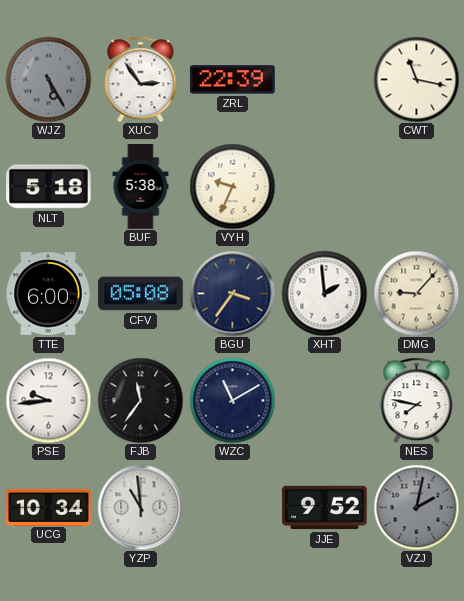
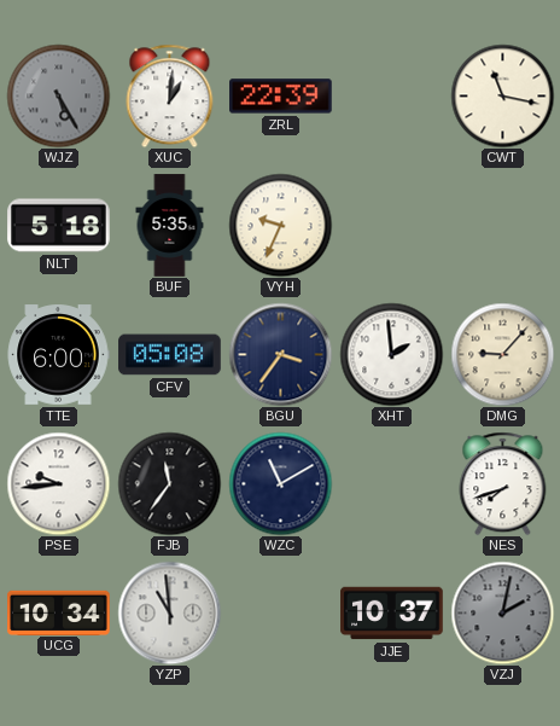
XUC: 2:54 -> 1:01
BUF: 5:38 -> 5:35
NES: 7:47 -> 7:42
JJE: 9:52 -> 10:37
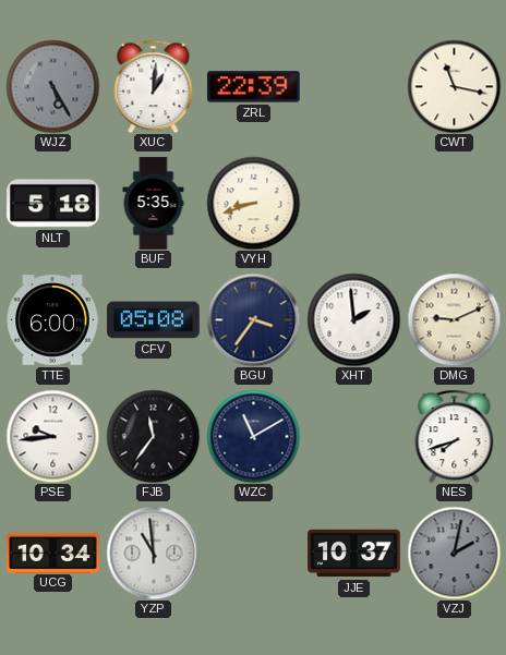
VYH: 9:34 -> 8:42
DMG: 9:07 -> 9:11
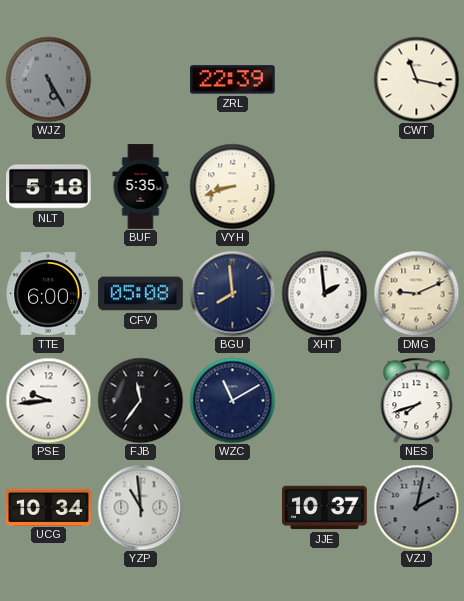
XUC: 1:01 -> none
BGU: 3:36 -> 7:59
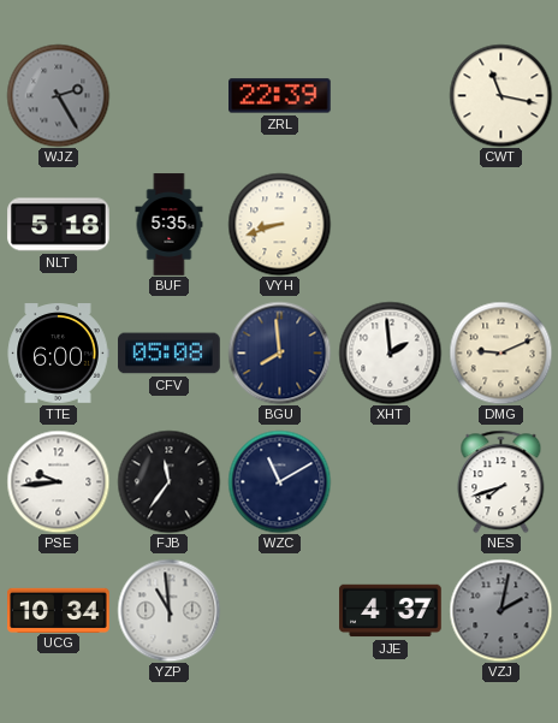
WJZ: 5:25 -> 2:25
JJE: 10:37 -> 4:37
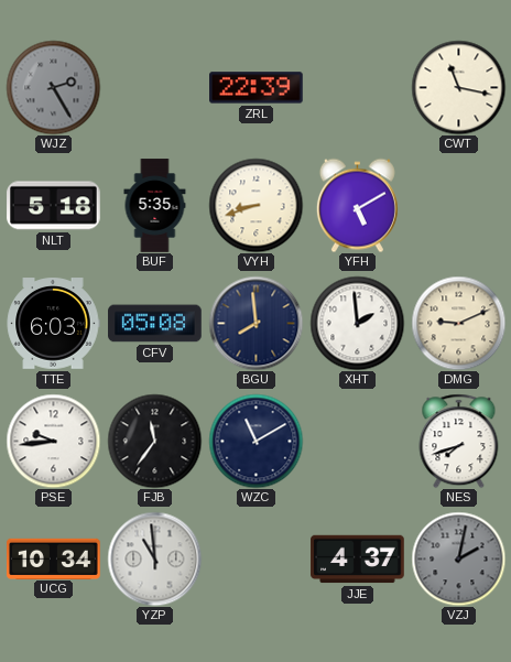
YFH: none -> 5:10
TTE: 6:00 -> 6:03
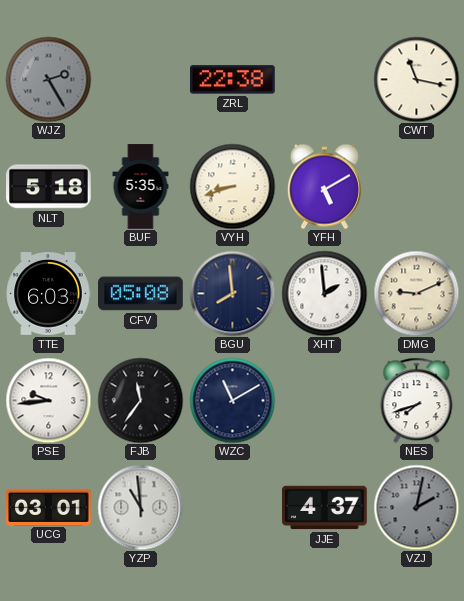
ZRL: 22:39 -> 22:38
UCG: 10:34 -> 03:01
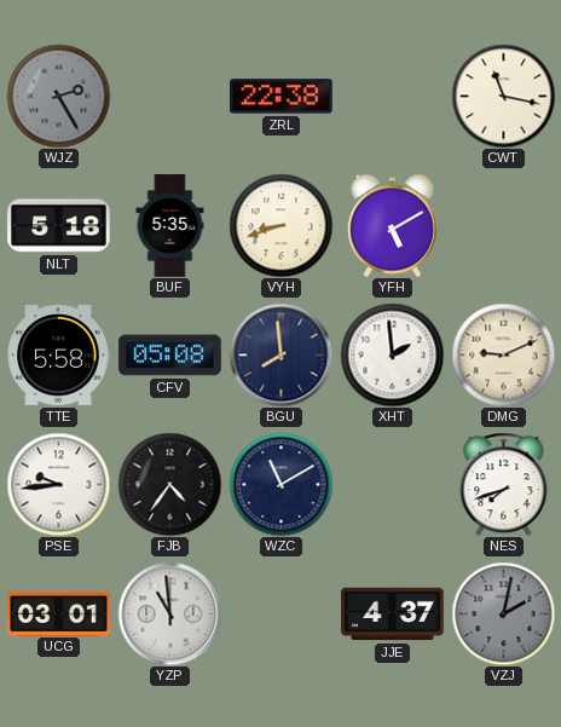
TTE: 6:03 -> 5:58
FJB: 11:36 -> 4:36
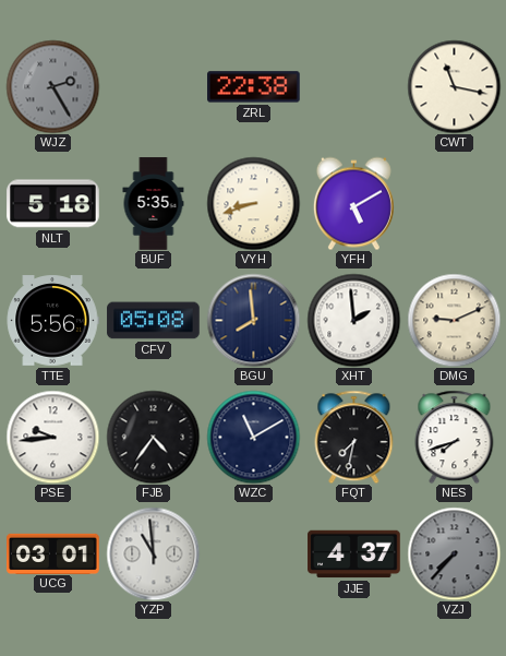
TTE: 5:58 -> 5:56
FQT: none -> 7:32
VZJ: 2:02 -> 7:37
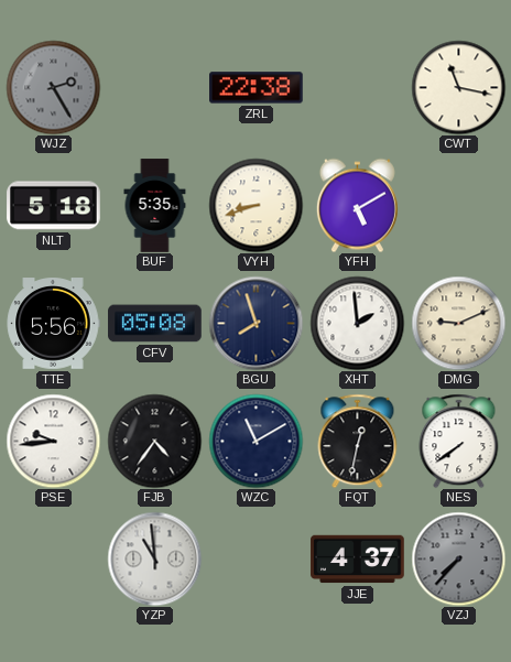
BGU: 7:59 -> 7:57
FQT: 7:32 -> 12:32
NES: 7:42 -> 7:39
UCG: 03:01 -> none
